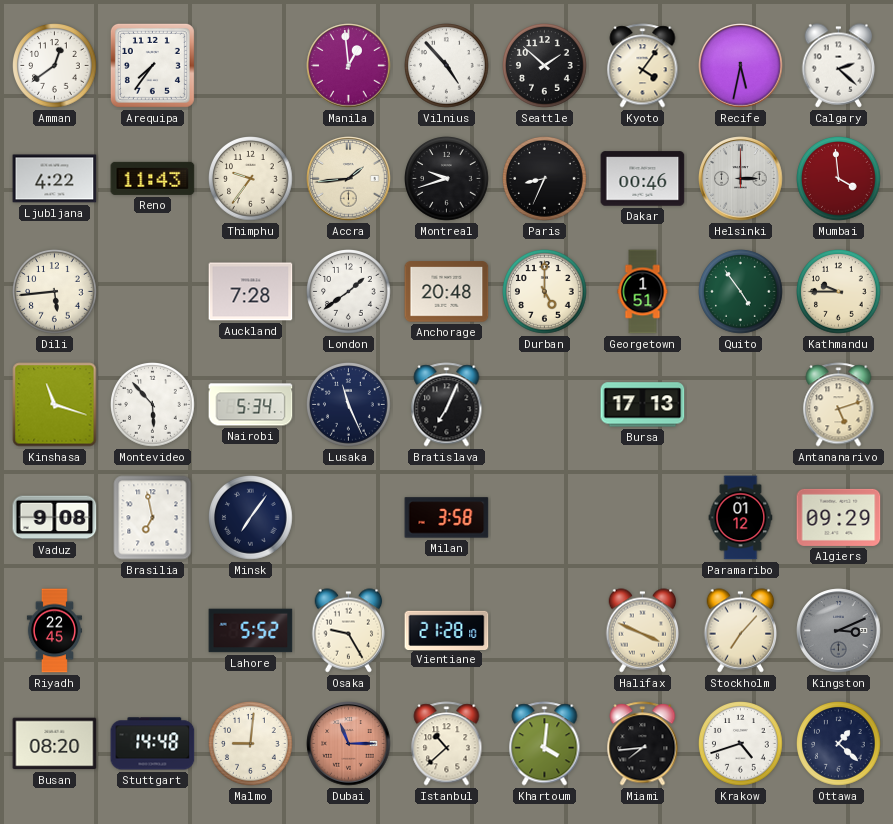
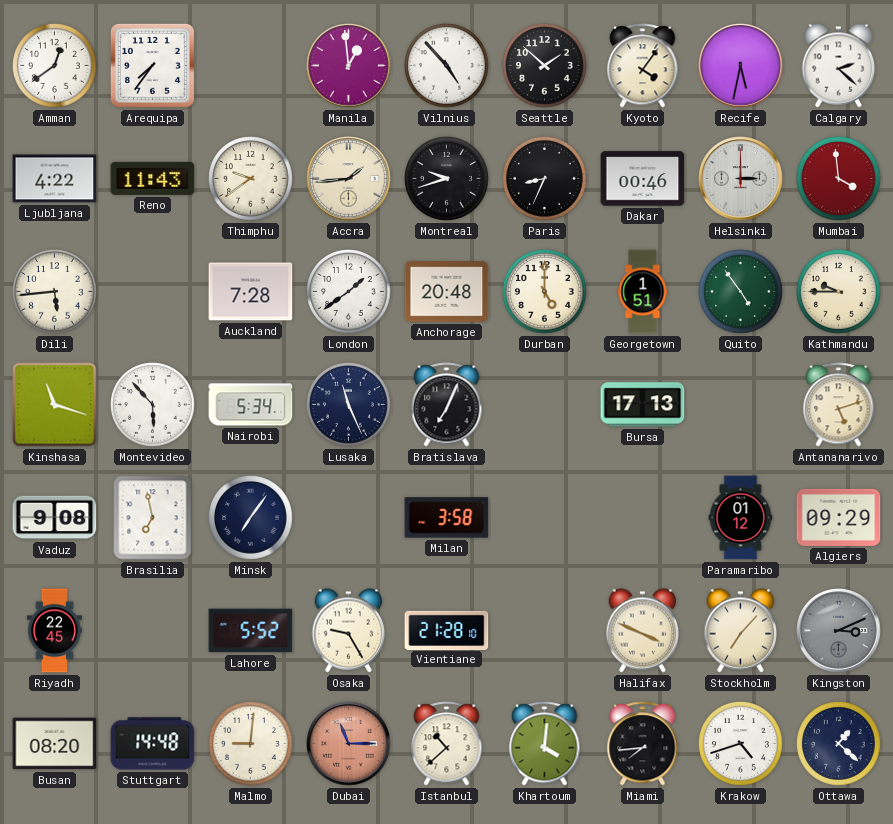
Thimphu: 9:36 -> 9:39
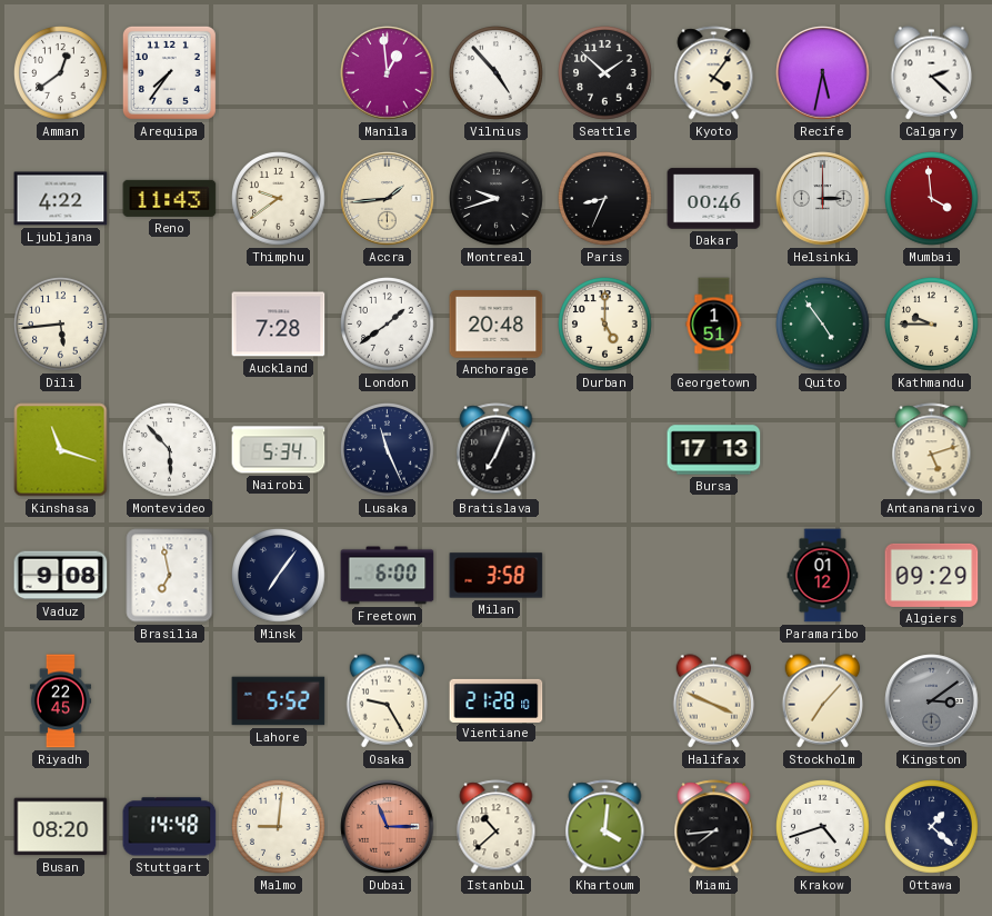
Freetown: none -> 6:00
Kingston: 3:11 -> 3:09
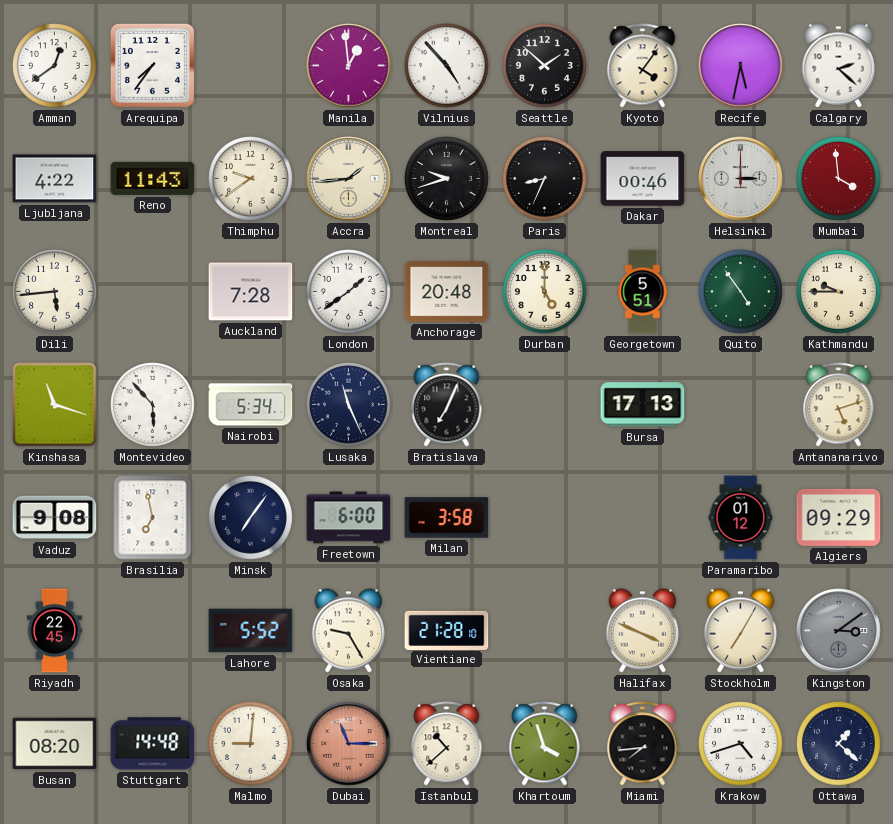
Georgetown: 1:51 -> 5:51
Stockholm: 7:07 -> 7:05
Khartoum: 4:01 -> 3:57
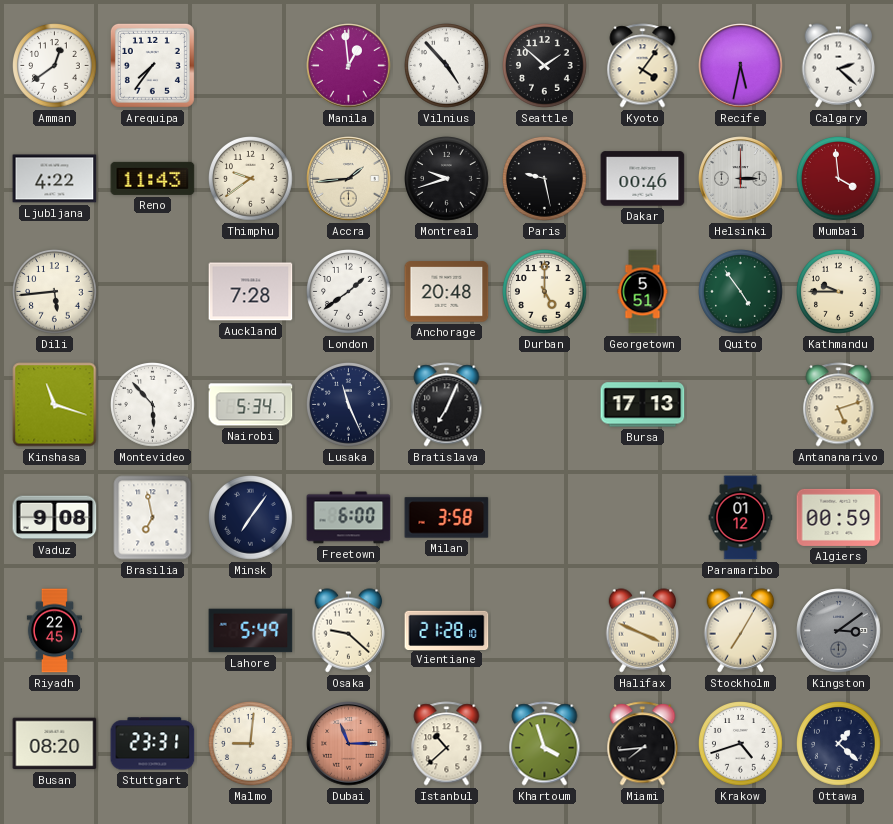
Paris: 8:34 -> 9:28
Algiers: 09:29 -> 00:59
Lahore: 5:52 -> 5:49
Osaka: 9:25 -> 9:22
Stuttgart: 14:48 -> 23:31
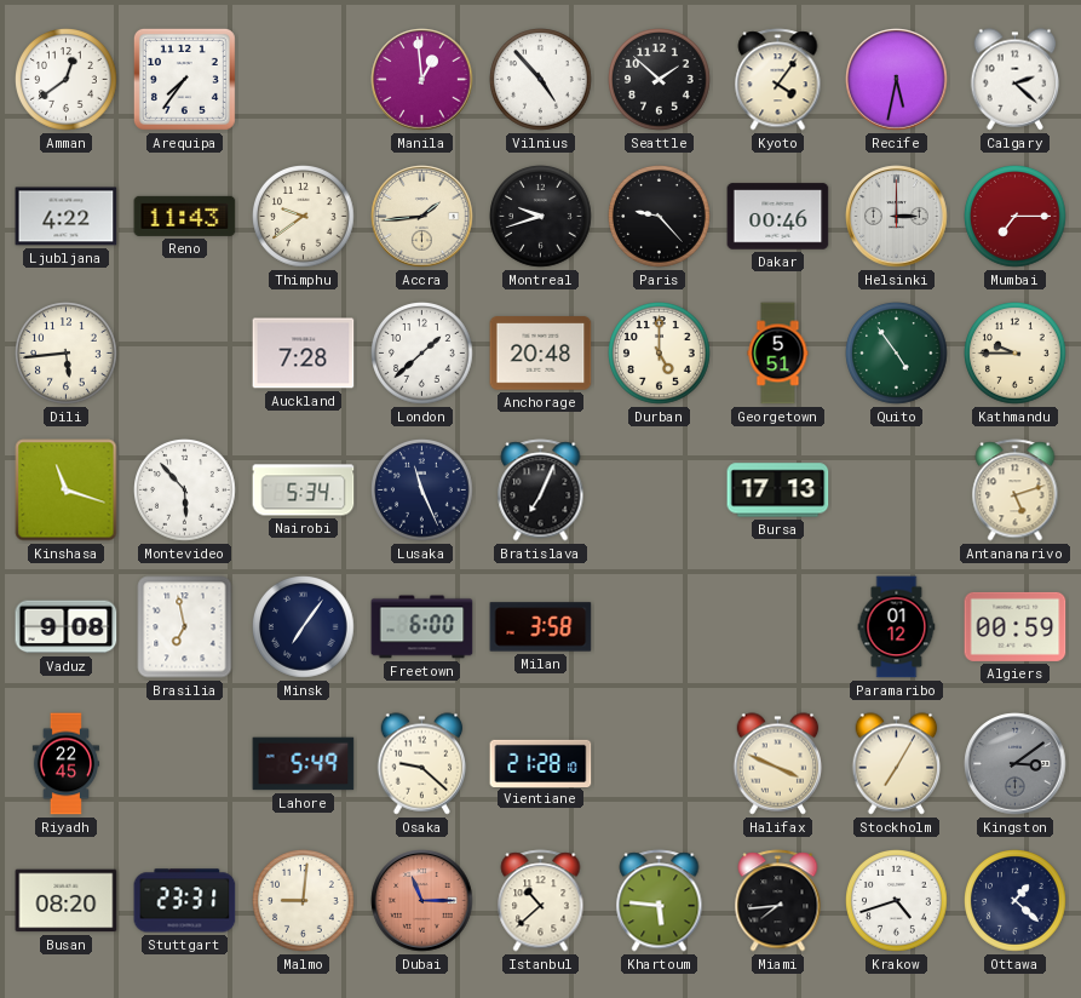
Paris: 9:28 -> 9:23
Mumbai: 3:59 -> 7:15
London: 1:39 -> 1:38
Khartoum: 3:57 -> 5:46
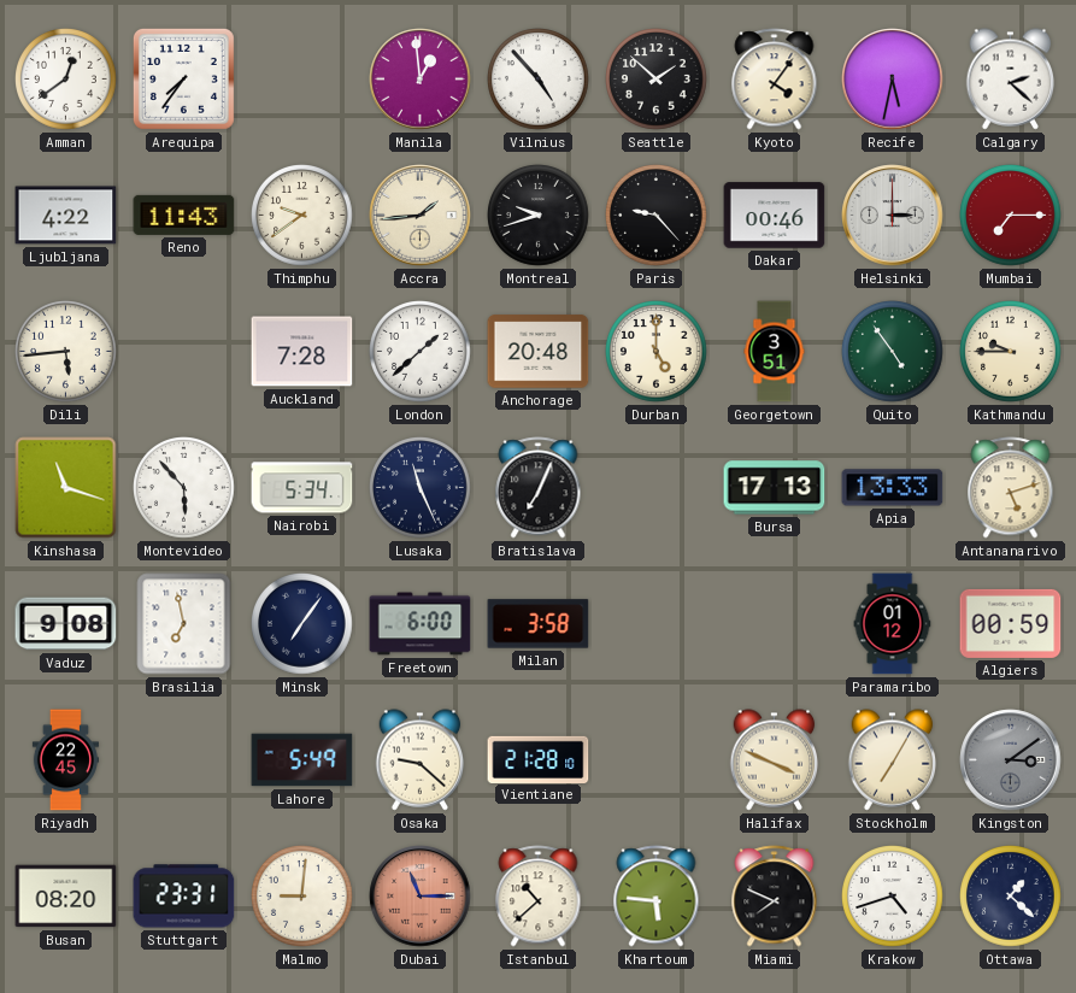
Georgetown: 5:51 -> 3:51
Apia: none -> 13:33
Miami: 7:44 -> 7:49
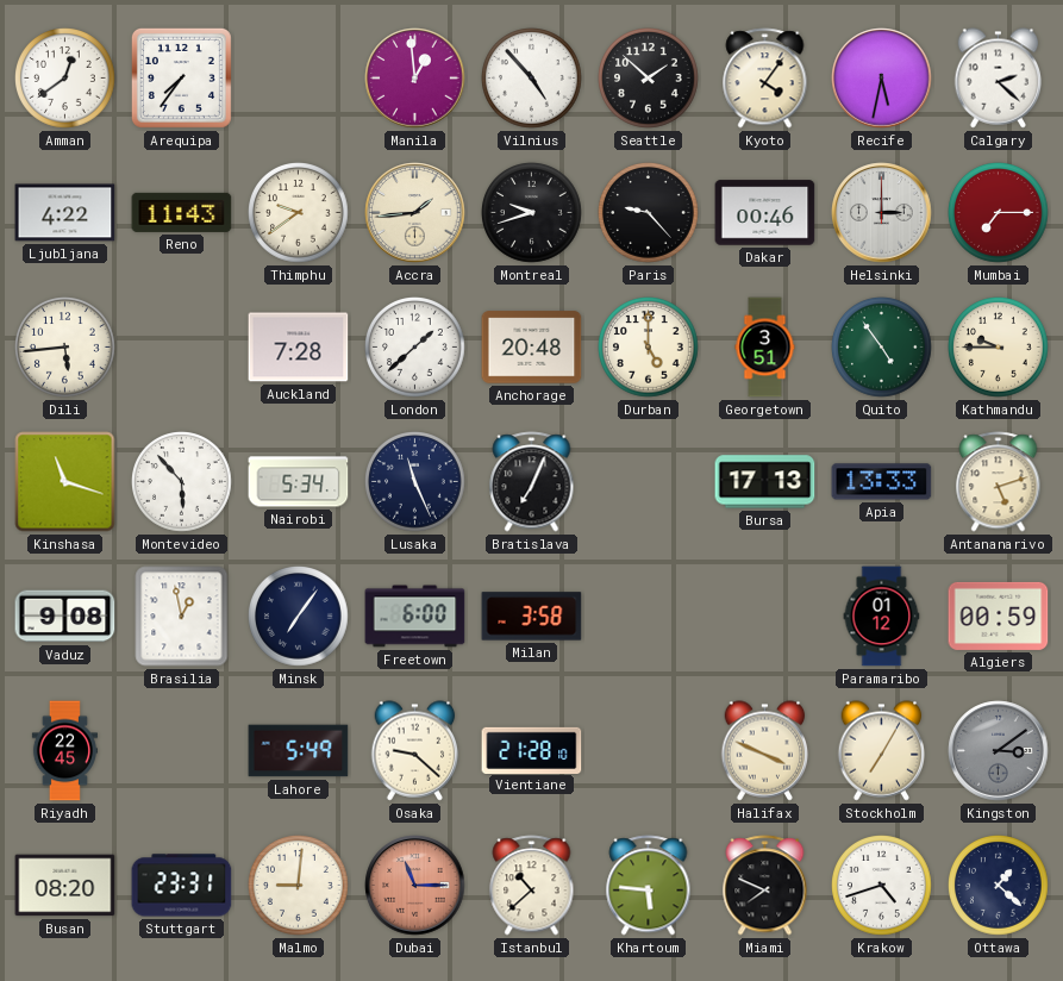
Brasilia: 6:58 -> 12:58
